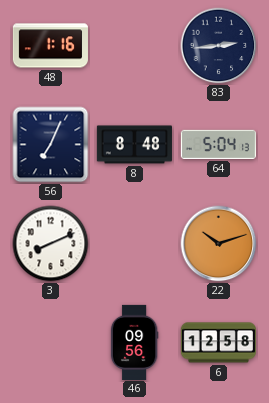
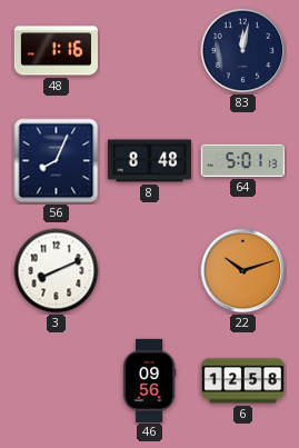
83: 2:44 -> 12:02
56: 7:04 -> 8:04
64: 5:04 -> 5:01
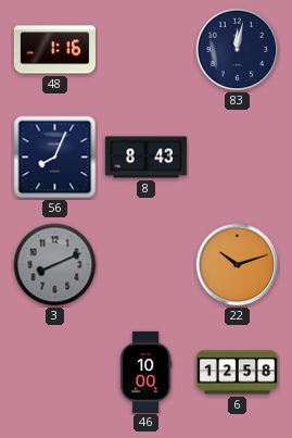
8: 8:48 -> 8:43
64: 5:01 -> none
3 dial: white -> grey
46: 09:56 -> 10:00
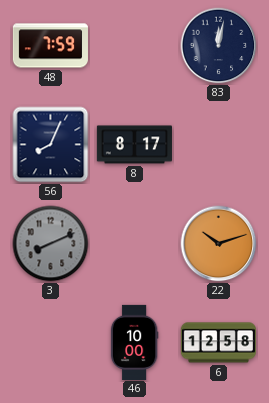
48: 1:16 -> 7:59
8: 8:43 -> 8:17
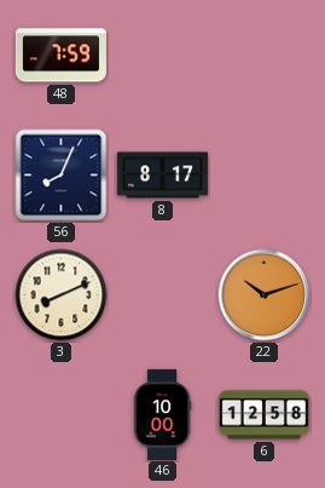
83: 12:02 -> none
3 dial: grey -> cream
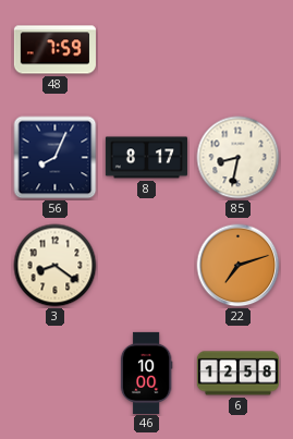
85: none -> 8:32
3: 8:11 -> 8:21
22: 10:12 -> 7:12
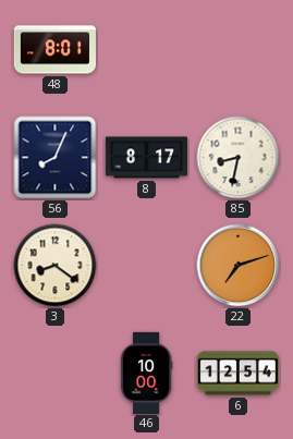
48: 7:59 -> 8:01
6: 12:58 -> 12:54
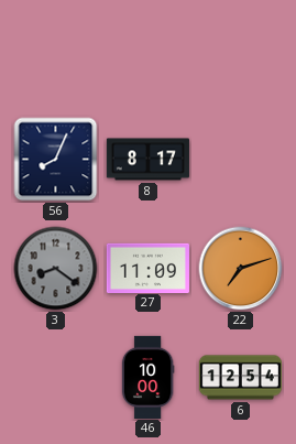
48: 8:01 -> none
85: 8:32 -> none
3 dial: cream -> grey
27: none -> 11:09
